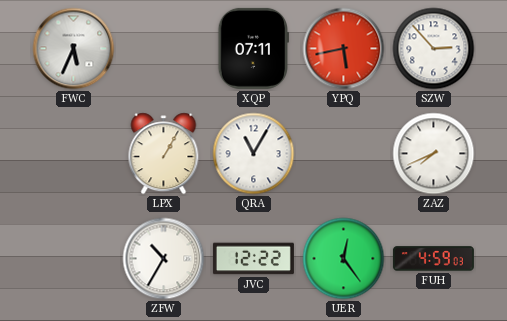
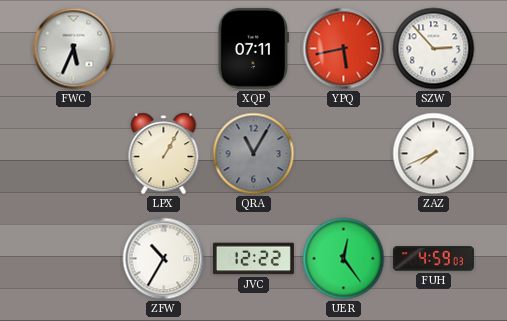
QRA dial: white -> grey
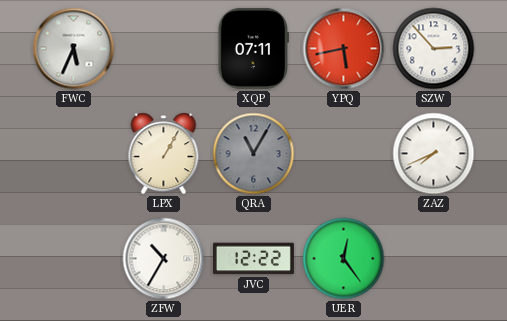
FUH: 4:59 -> none
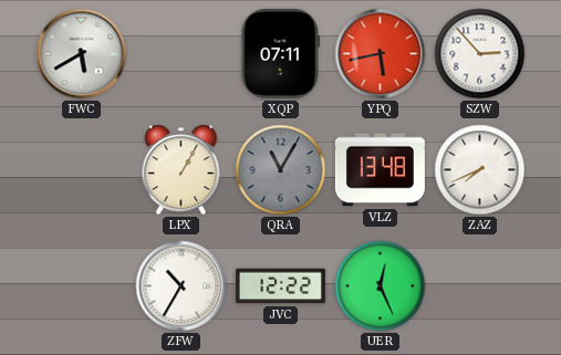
FWC: 5:34 -> 5:40
VLZ: none -> 13:48
UER: 12:24 -> 12:26
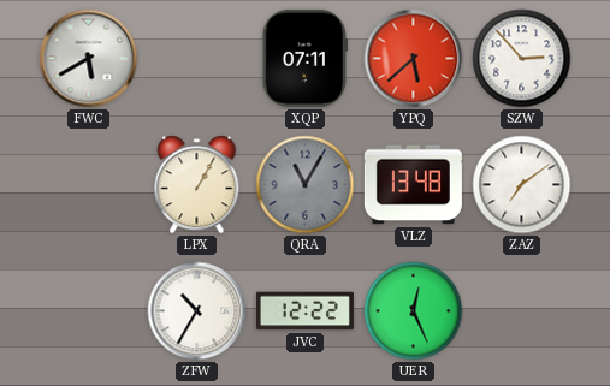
YPQ: 5:43 -> 5:38
ZAZ: 7:41 -> 7:09
